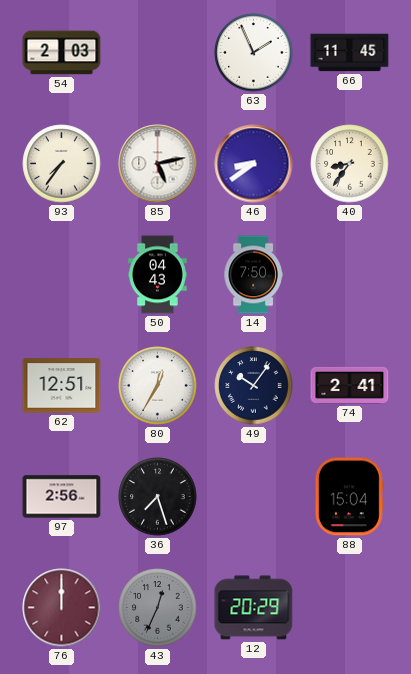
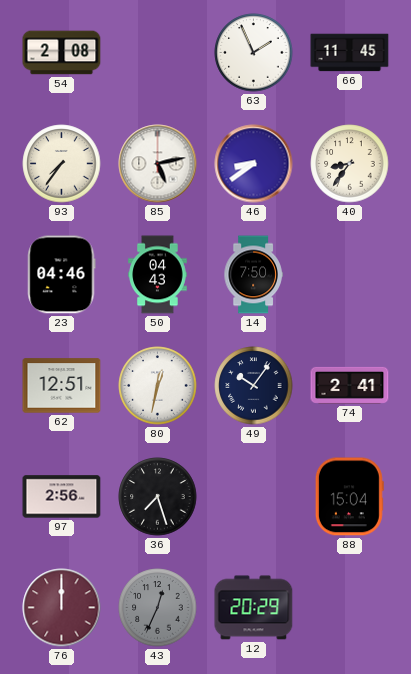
54: 2:03 -> 2:08
23: none -> 04:46
80: 12:35 -> 12:32
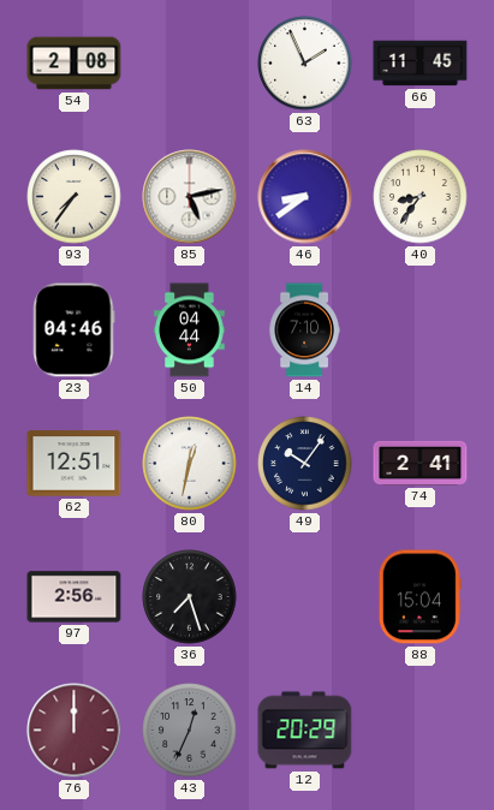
50: 04:43 -> 04:44
14: 7:50 -> 7:10
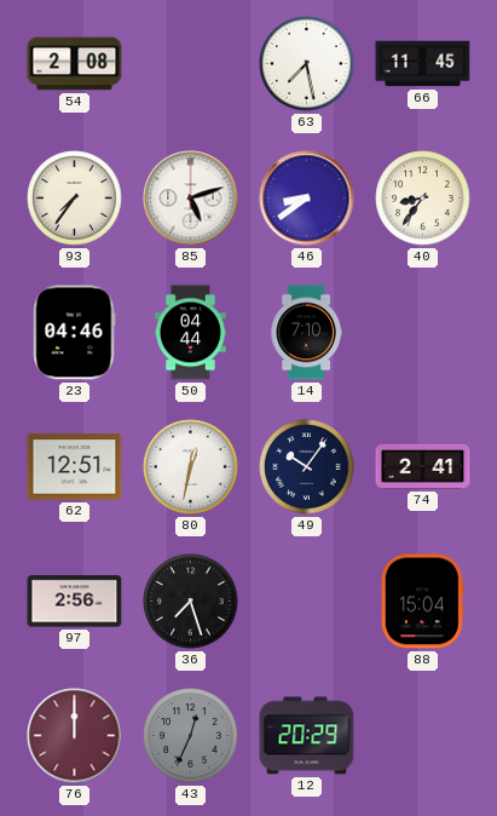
63: 1:56 -> 7:28
85: 5:13 -> 5:12
